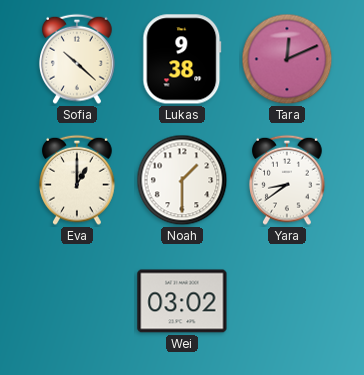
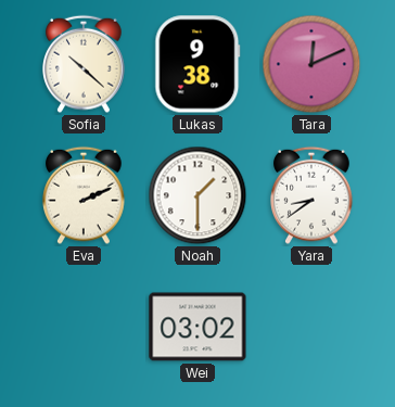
Eva: 1:00 -> 2:11
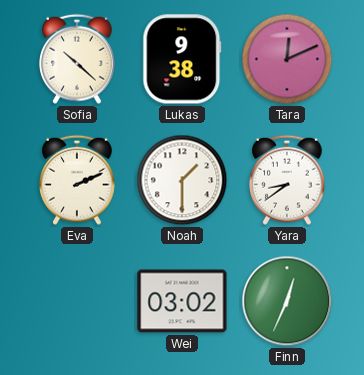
Finn: none -> 12:34
